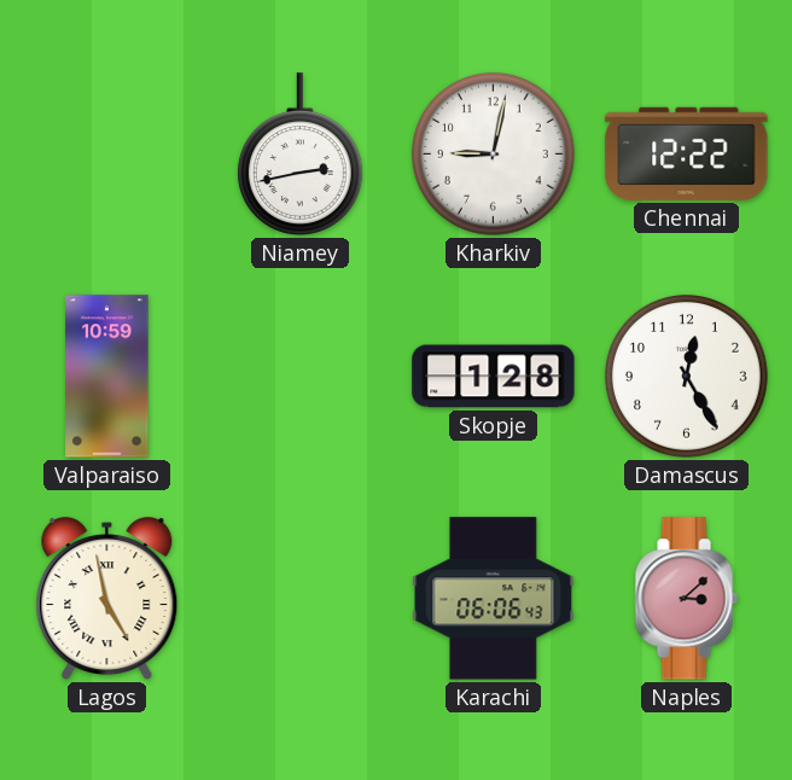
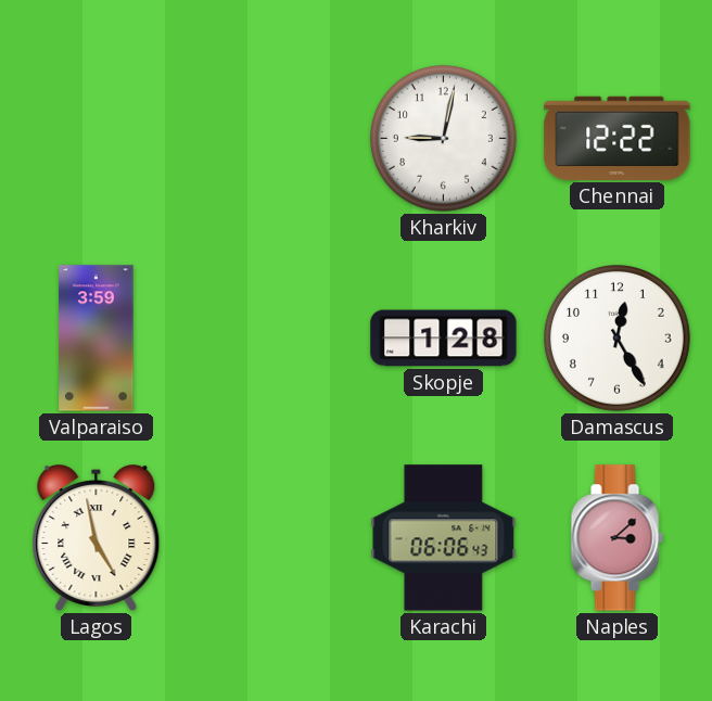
Niamey: 2:43 -> none
Valparaiso: 10:59 -> 3:59
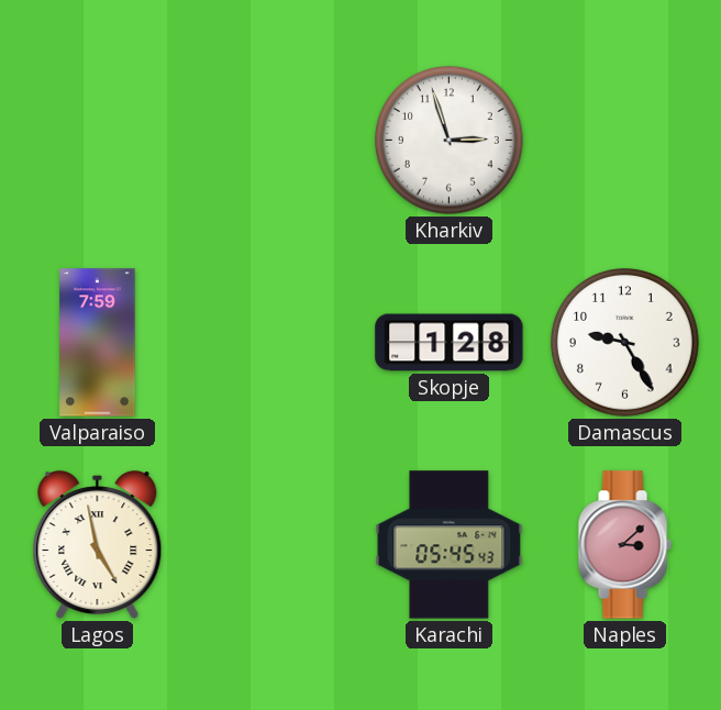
Kharkiv: 9:02 -> 2:57
Chennai: 12:22 -> none
Valparaiso: 3:59 -> 7:59
Damascus: 12:25 -> 9:25
Karachi: 06:06 -> 05:45
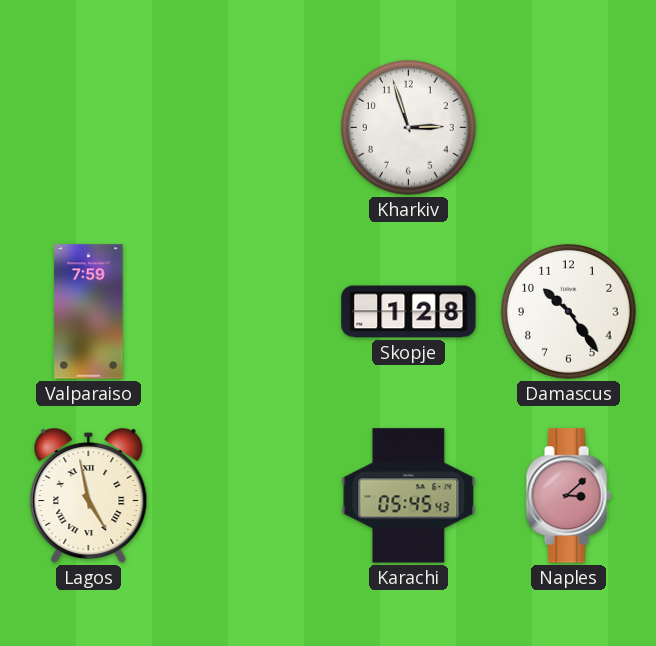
Damascus: 9:25 -> 10:24
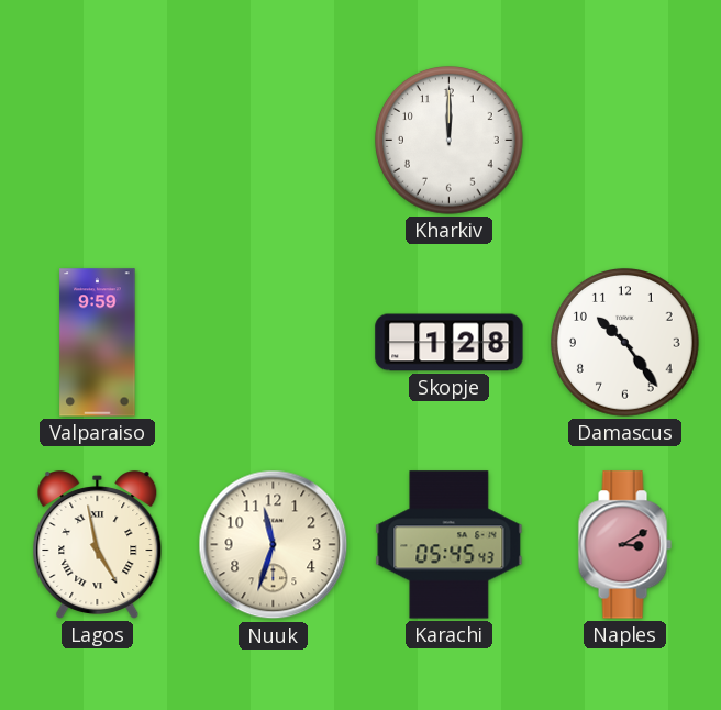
Kharkiv: 2:57 -> 12:00
Valparaiso: 7:59 -> 9:59
Nuuk: none -> 11:33
Naples: 3:08 -> 3:10
